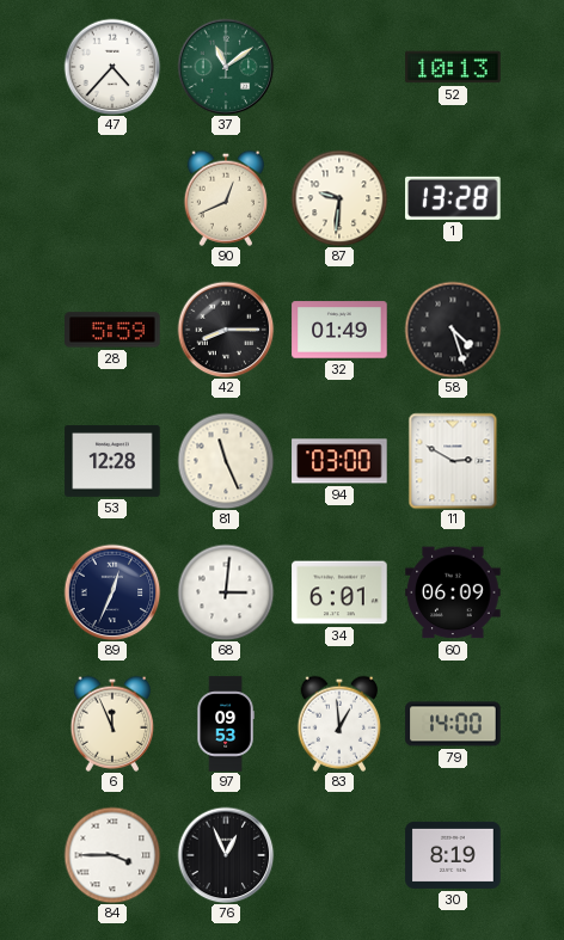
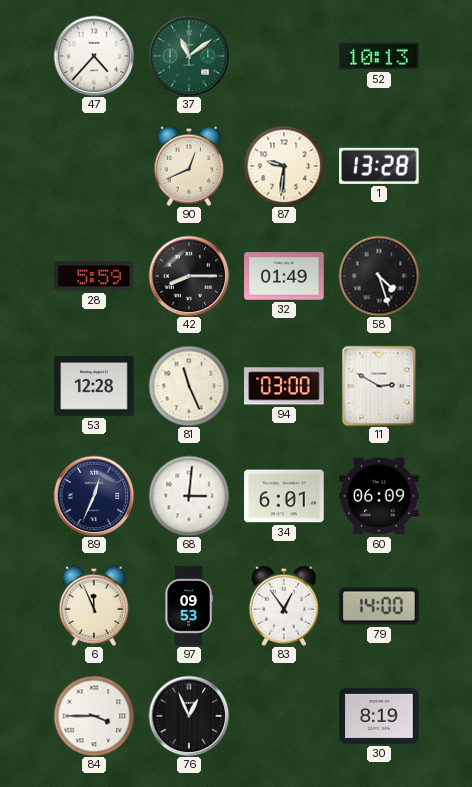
83: 12:59 -> 12:54
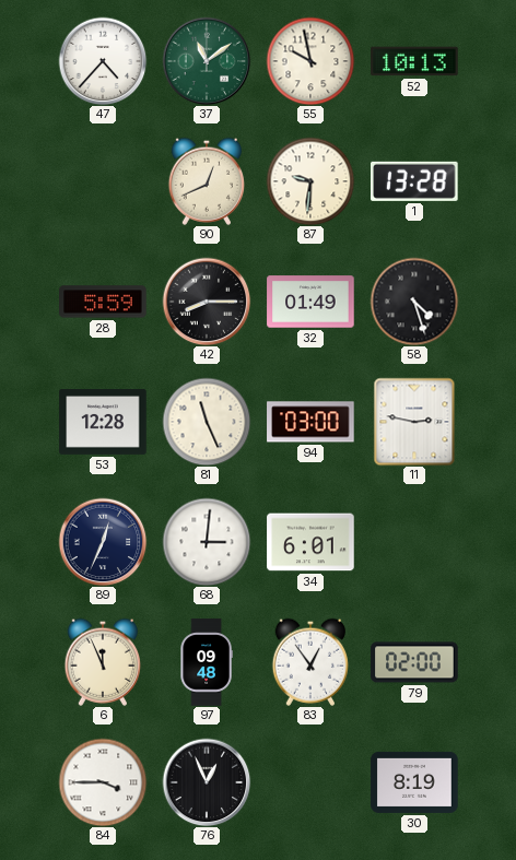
55: none -> 9:58
11: 2:50 -> 2:47
60: 06:09 -> none
97: 09:53 -> 09:48
79: 14:00 -> 02:00
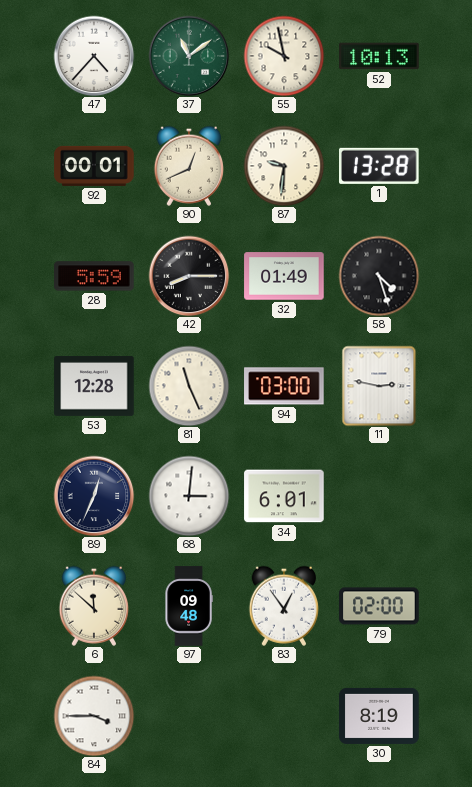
92: none -> 00:01
6: 11:56 -> 11:52
76: 12:56 -> none
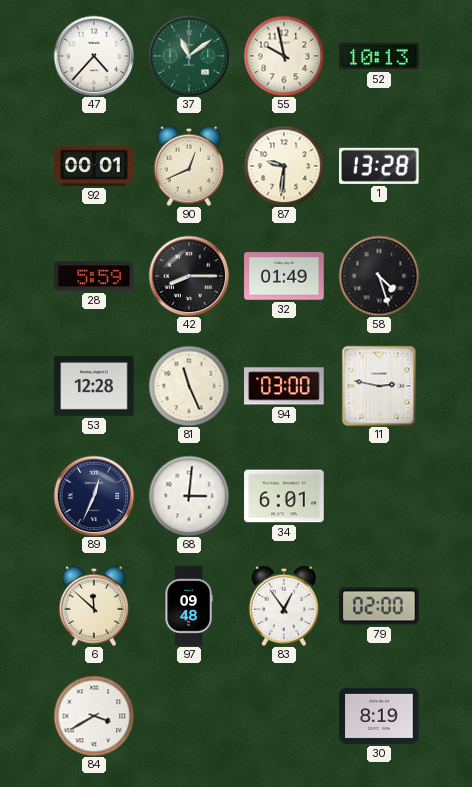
84: 3:45 -> 3:40
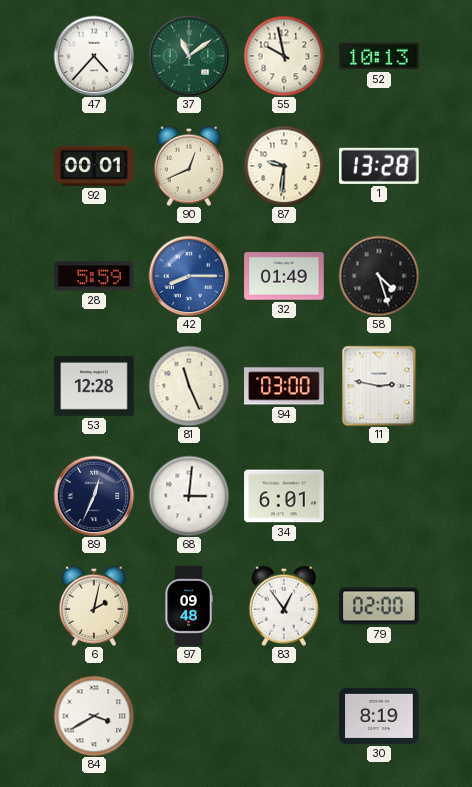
42 dial: black -> blue
6: 11:52 -> 2:02
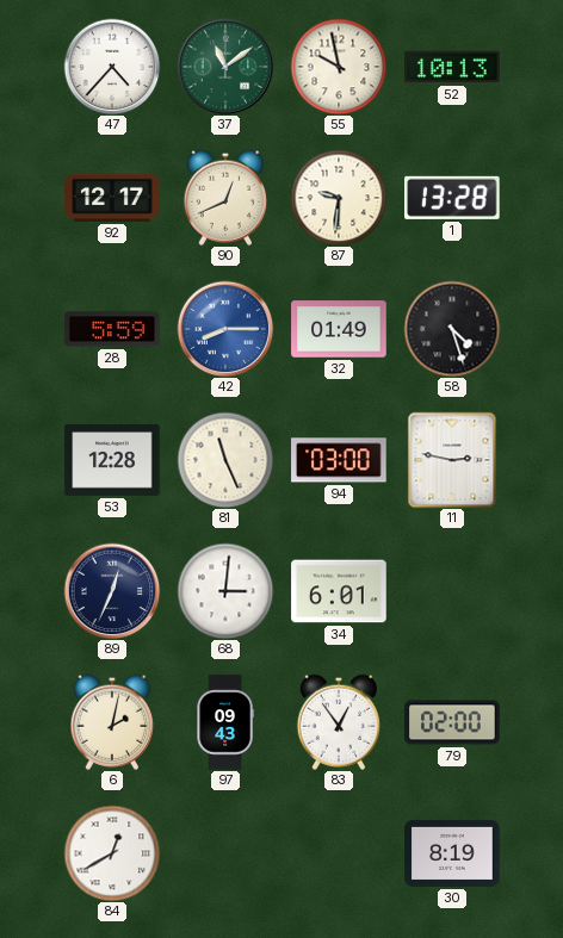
92: 00:01 -> 12:17
97: 09:48 -> 09:43
84: 3:40 -> 12:40
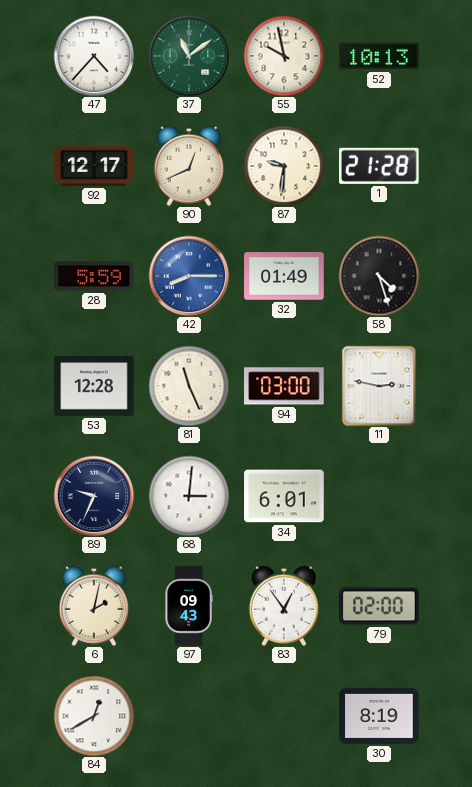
1: 13:28 -> 21:28
89: 12:34 -> 9:34
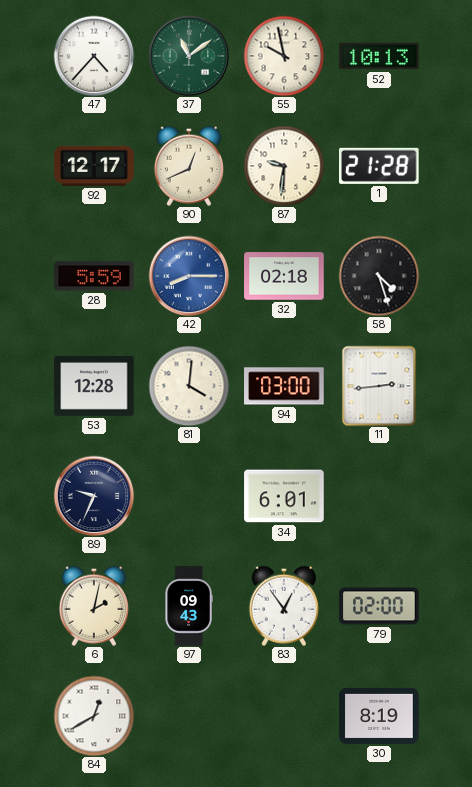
32: 01:49 -> 02:18
81: 11:26 -> 4:01
11: 2:47 -> 2:44
68: 3:01 -> none
